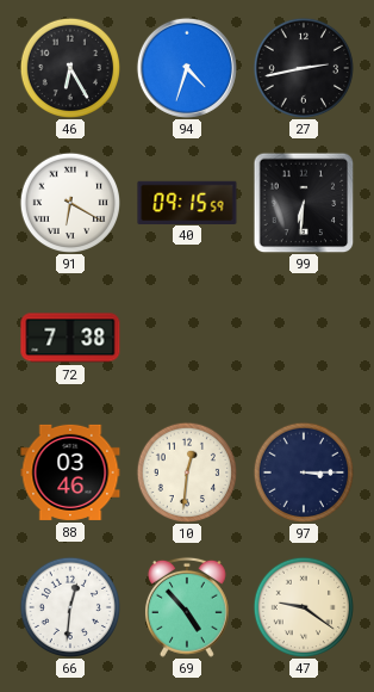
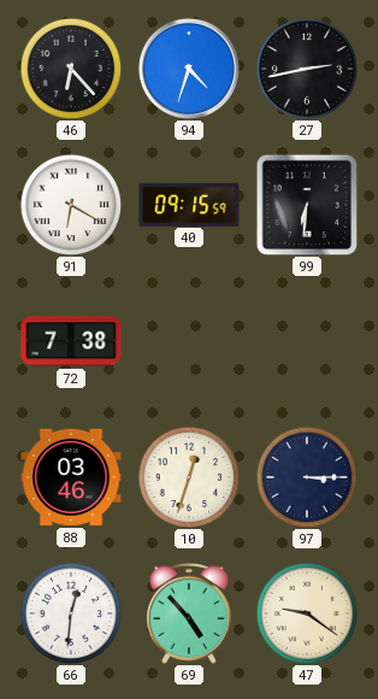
46: 6:25 -> 6:23
10: 12:31 -> 12:33
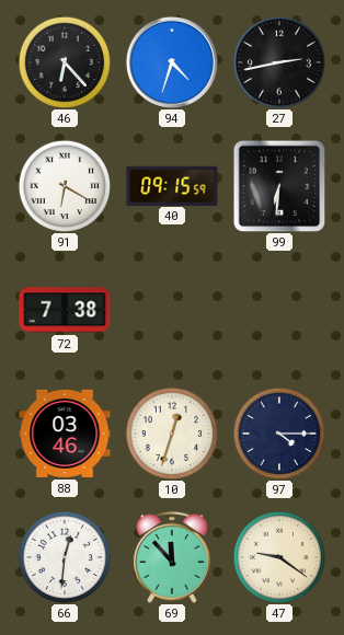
97: 3:15 -> 4:15
69: 4:53 -> 11:53
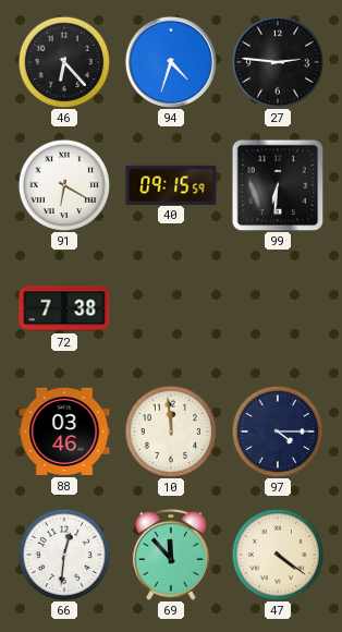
27: 2:43 -> 2:46
10: 12:33 -> 11:59
47: 9:21 -> 4:21
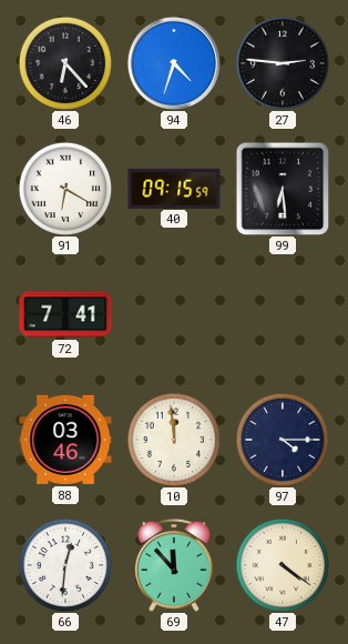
99: 6:31 -> 6:29
72: 7:38 -> 7:41
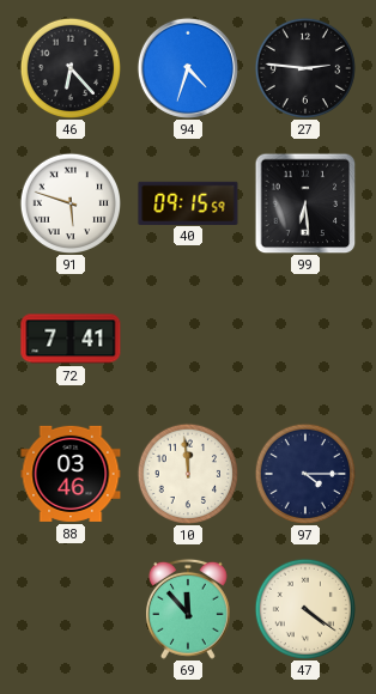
91: 6:20 -> 5:48
66: 12:31 -> none
